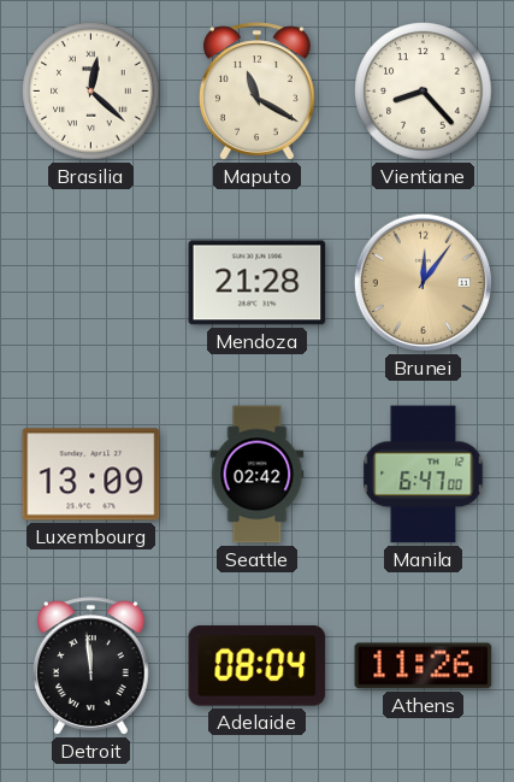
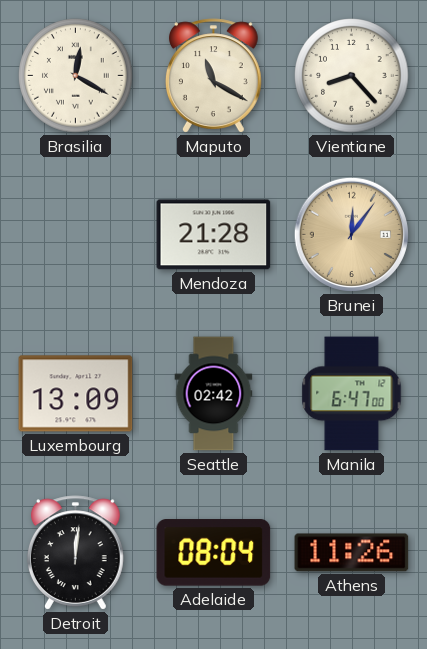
Brasilia: 12:22 -> 12:20
Detroit: 11:59 -> 12:01
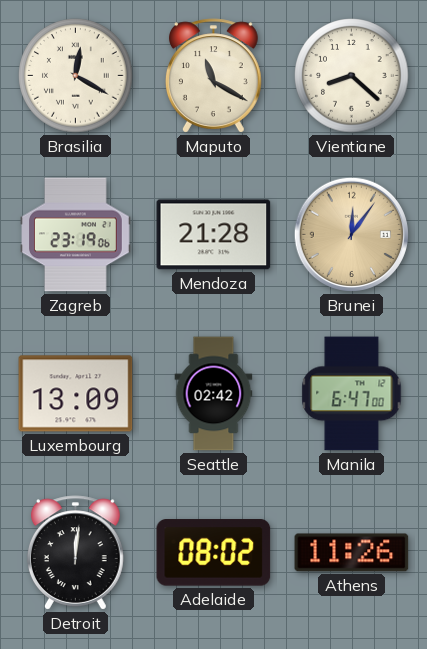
Vientiane: 8:23 -> 8:22
Zagreb: none -> 23:19
Adelaide: 08:04 -> 08:02
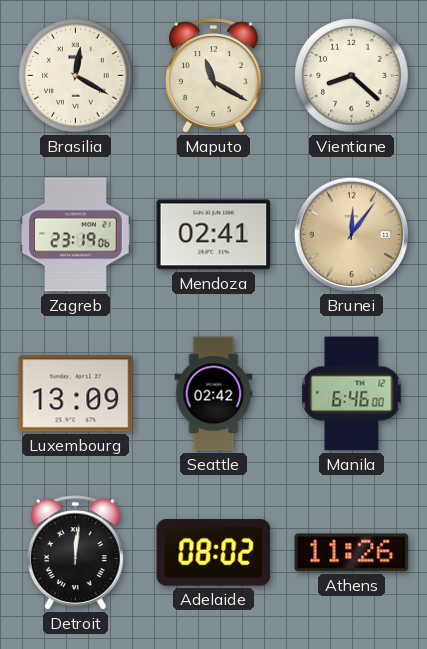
Mendoza: 21:28 -> 02:41
Manila: 6:47 -> 6:46
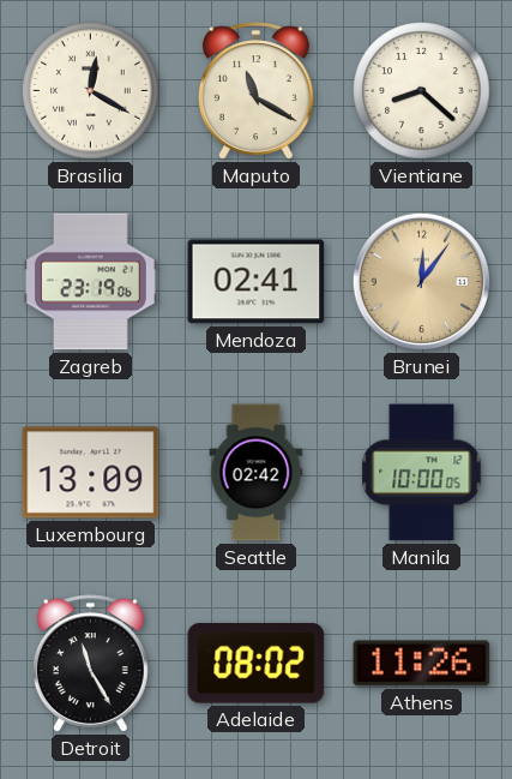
Manila: 6:46 -> 10:00
Detroit: 12:01 -> 11:25
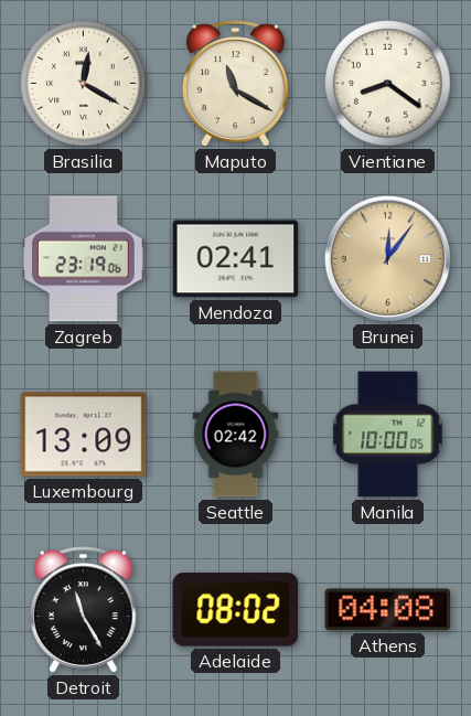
Vientiane: 8:22 -> 8:21
Athens: 11:26 -> 04:08
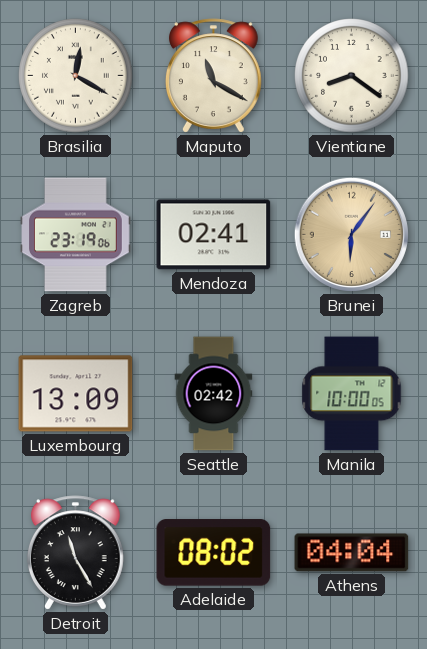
Brunei: 12:06 -> 6:06
Athens: 04:08 -> 04:04
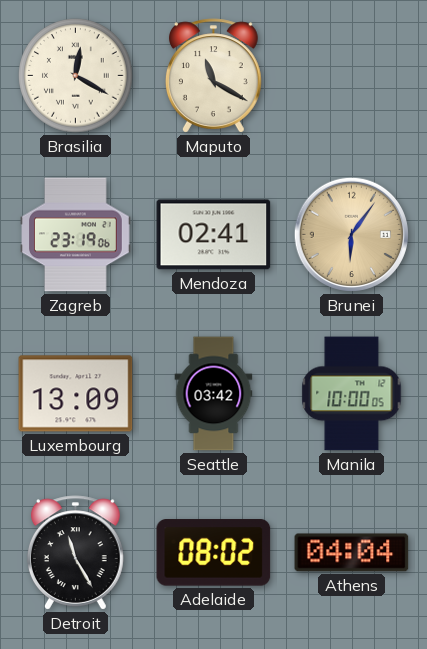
Vientiane: 8:21 -> none
Seattle: 02:42 -> 03:42
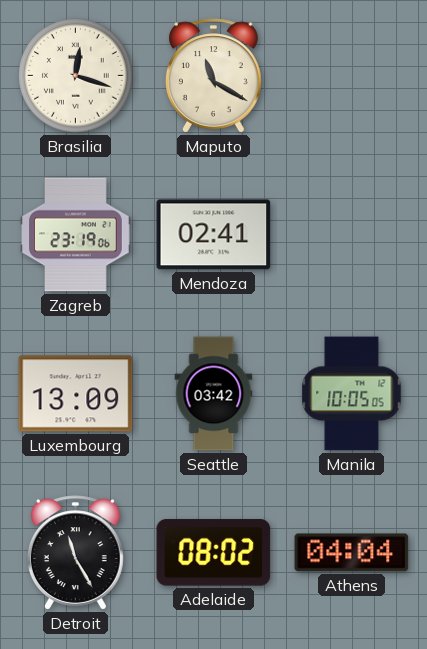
Brasilia: 12:20 -> 12:18
Brunei: 6:06 -> none
Manila: 10:00 -> 10:05
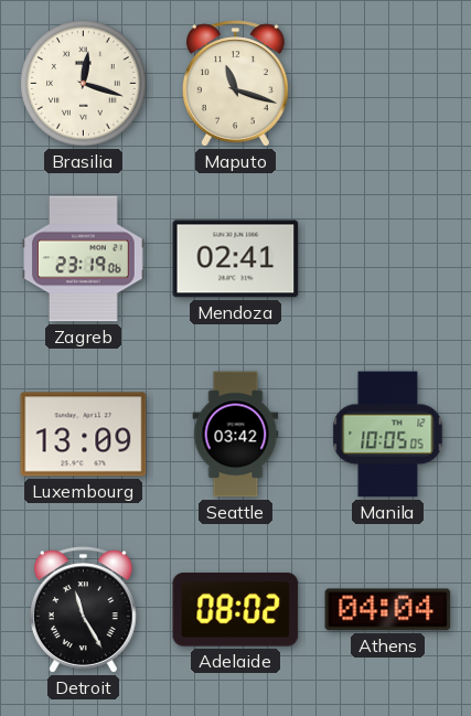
Maputo: 11:20 -> 11:18
